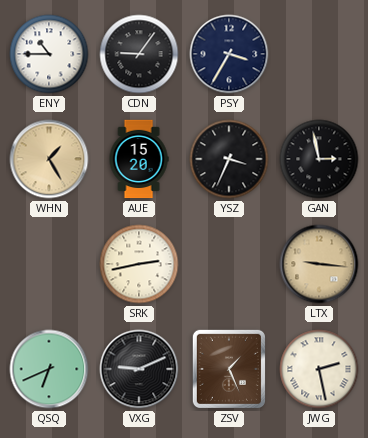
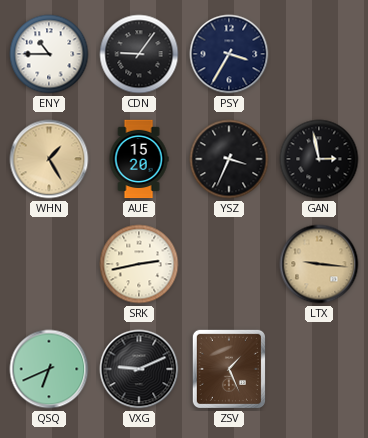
JWG: 2:28 -> none
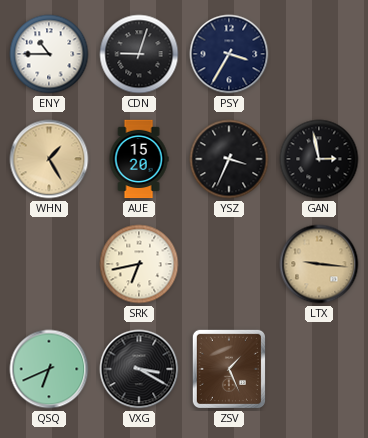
CDN: 9:06 -> 9:03
SRK: 2:43 -> 6:43
VXG: 9:11 -> 3:20
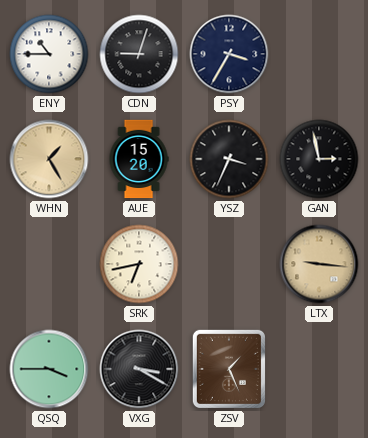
QSQ: 6:41 -> 3:45
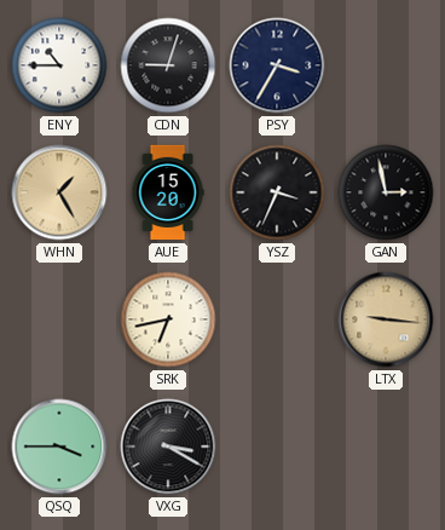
ZSV: 1:26 -> none
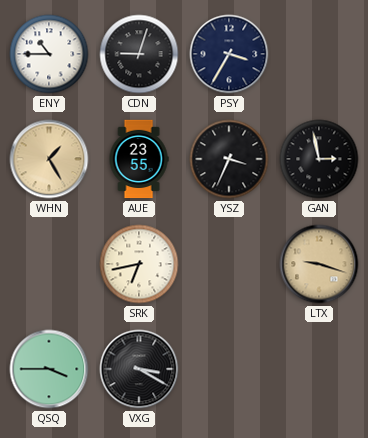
AUE: 15:20 -> 23:55
LTX: 9:16 -> 9:18
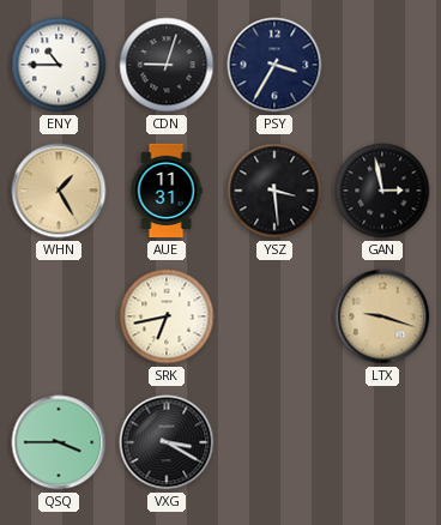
AUE: 23:55 -> 11:31
YSZ: 3:34 -> 3:29
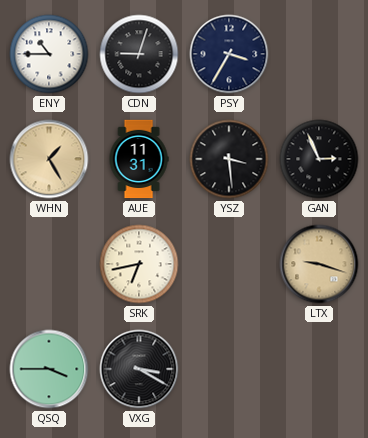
GAN: 2:58 -> 2:56
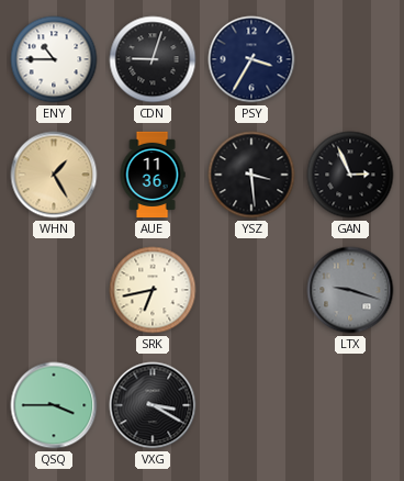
AUE: 11:31 -> 11:36
LTX dial: champagne -> grey
